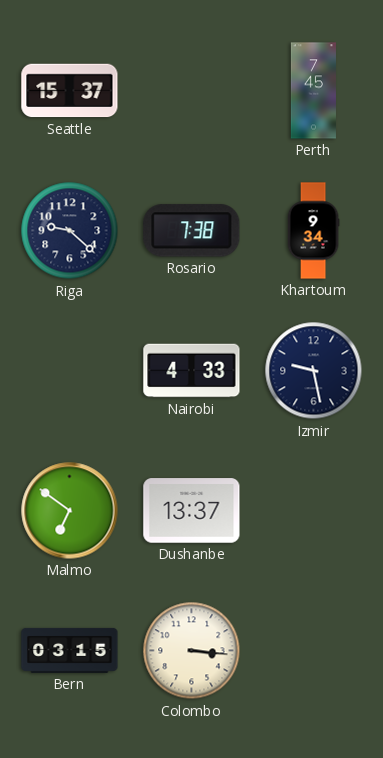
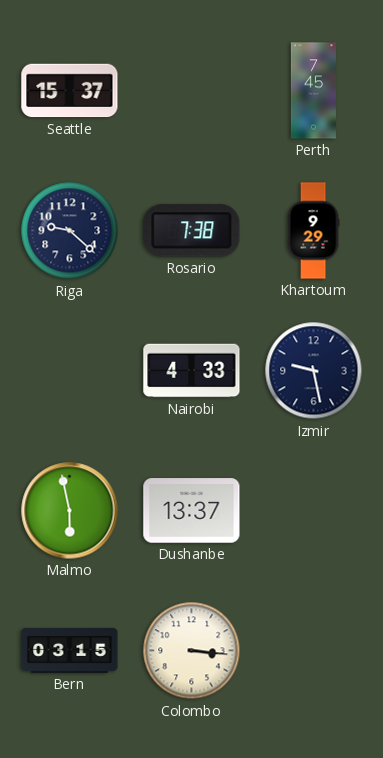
Khartoum: 9:34 -> 9:29
Malmo: 6:51 -> 5:58
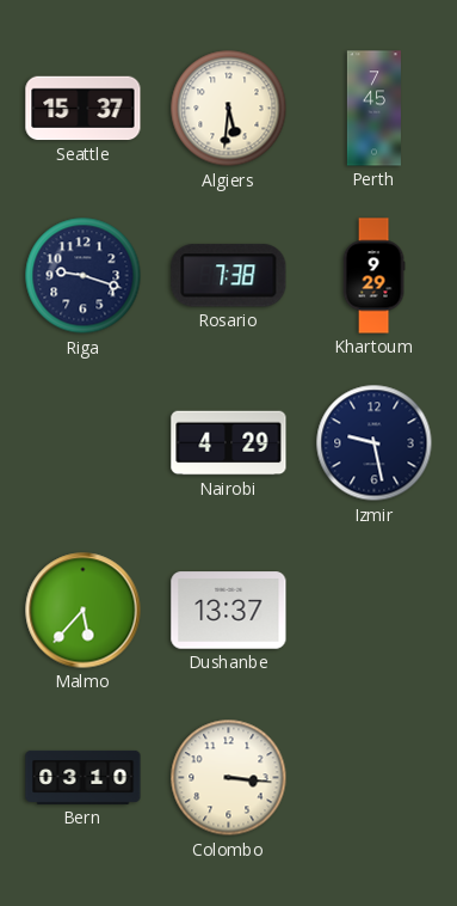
Algiers: none -> 5:31
Riga: 9:22 -> 9:18
Nairobi: 4:33 -> 4:29
Malmo: 5:58 -> 5:37
Bern: 03:15 -> 03:10
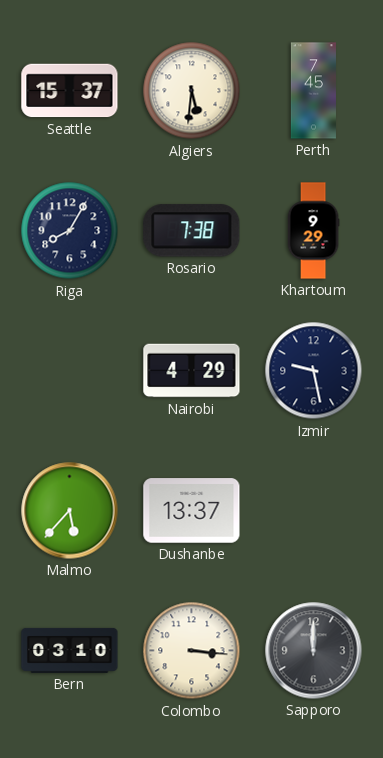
Riga: 9:18 -> 8:05
Sapporo: none -> 12:00
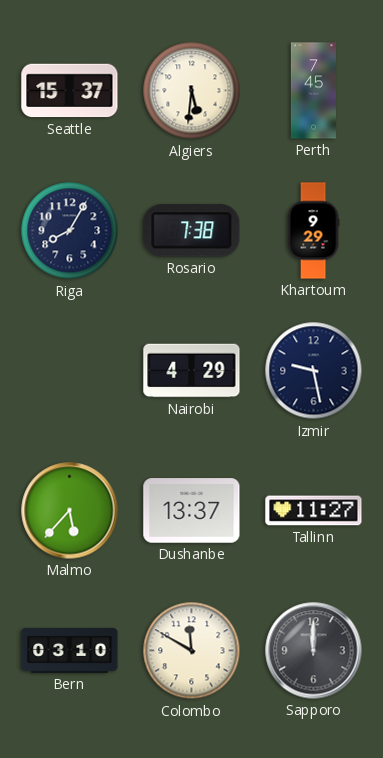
Tallinn: none -> 11:27
Colombo: 3:16 -> 11:50
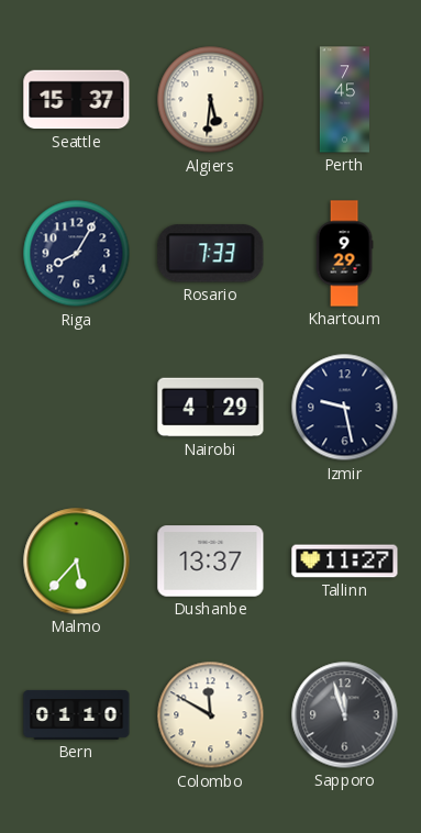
Rosario: 7:38 -> 7:33
Bern: 03:10 -> 01:10
Sapporo: 12:00 -> 11:57
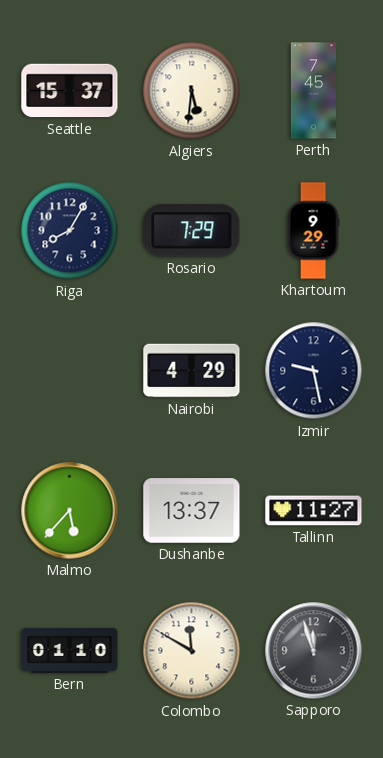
Rosario: 7:33 -> 7:29
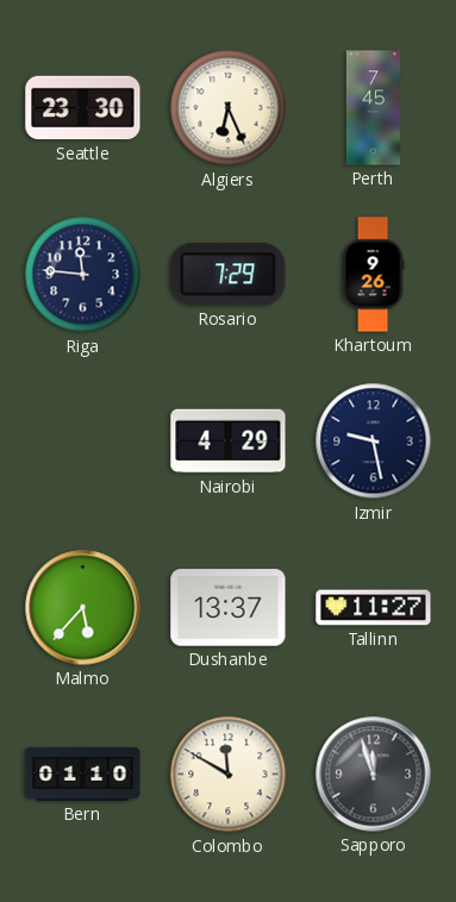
Seattle: 15:37 -> 23:30
Algiers: 5:31 -> 6:26
Riga: 8:05 -> 11:46
Khartoum: 9:29 -> 9:26
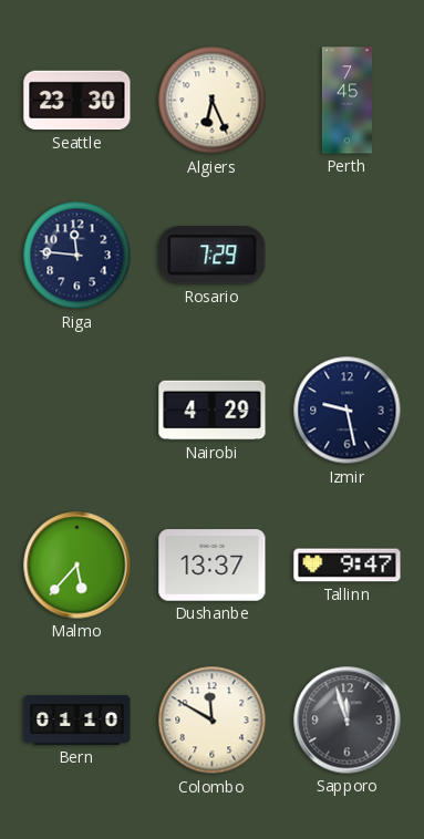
Khartoum: 9:26 -> none
Tallinn: 11:27 -> 9:47
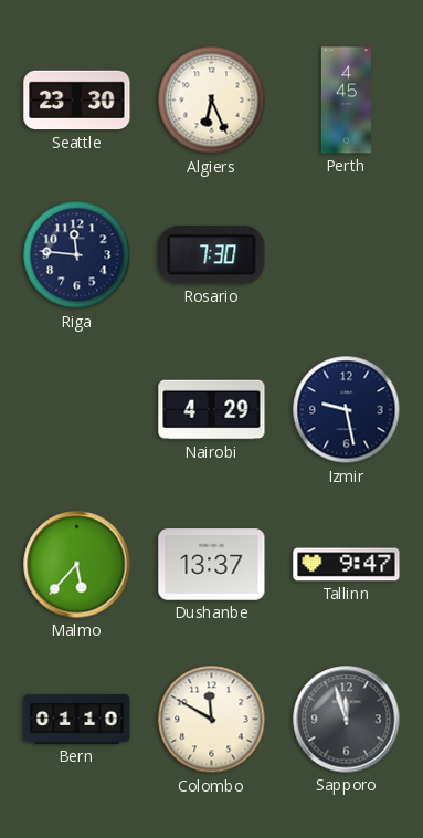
Perth: 7:45 -> 4:45
Rosario: 7:29 -> 7:30
